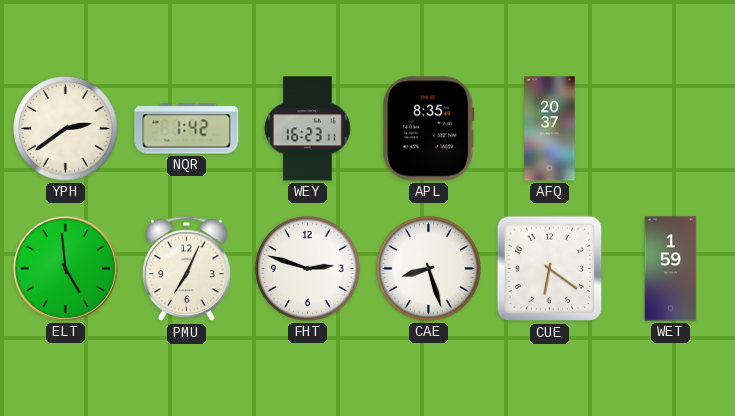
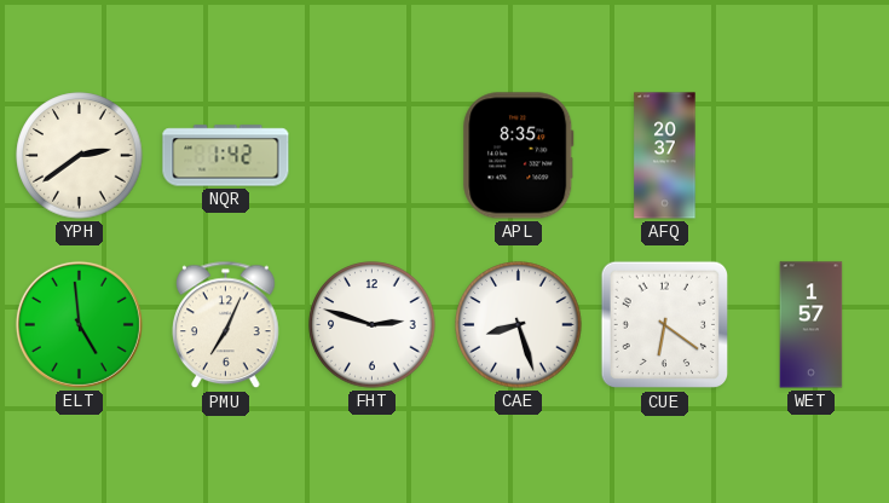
WEY: 16:23 -> none
WET: 1:59 -> 1:57
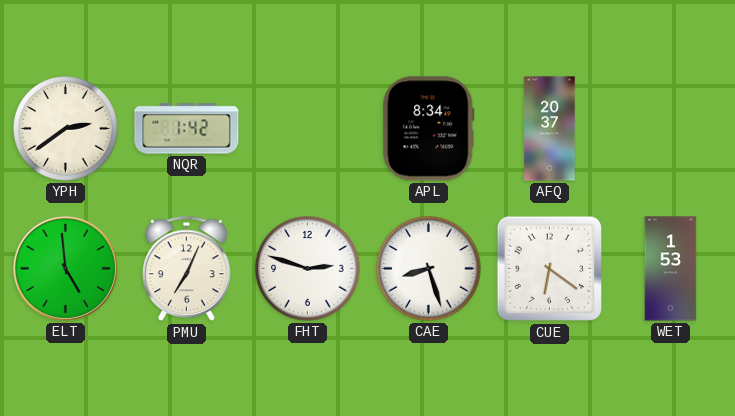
APL: 8:35 -> 8:34
WET: 1:57 -> 1:53
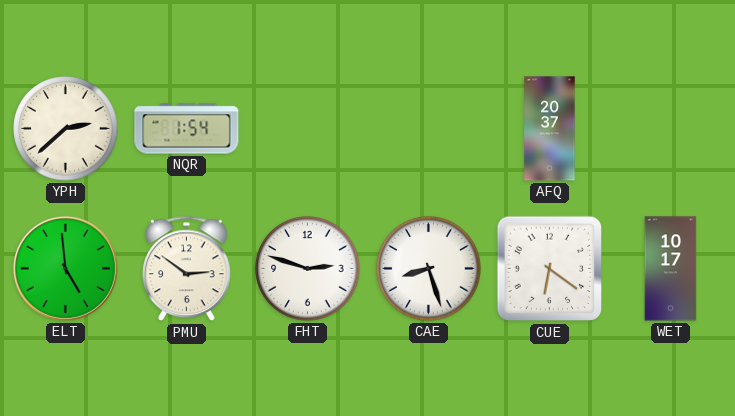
YPH: 2:39 -> 2:38
NQR: 1:42 -> 1:54
APL: 8:34 -> none
PMU: 7:04 -> 2:51
WET: 1:53 -> 10:17
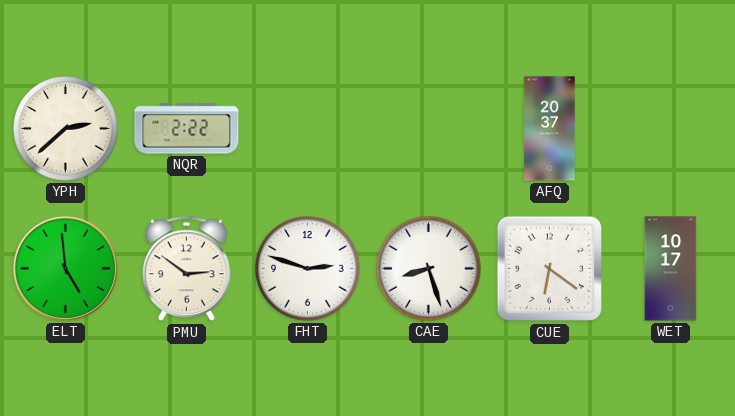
NQR: 1:54 -> 2:22
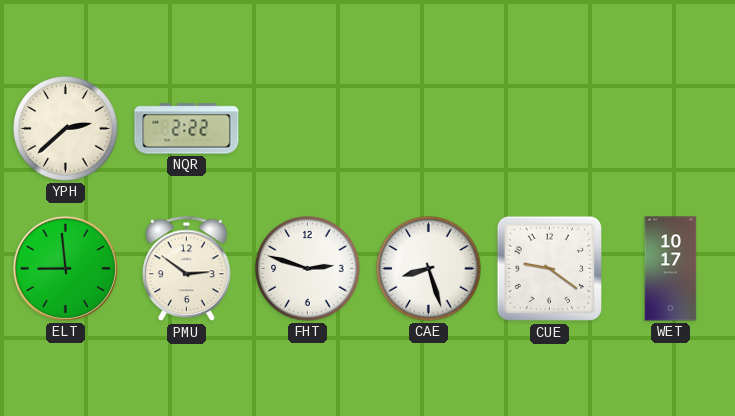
AFQ: 20:37 -> none
ELT: 4:59 -> 8:59
CUE: 6:21 -> 9:21
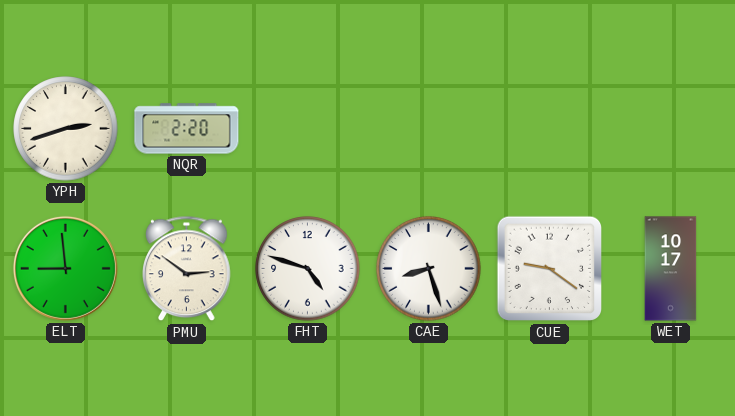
YPH: 2:38 -> 2:42
NQR: 2:22 -> 2:20
FHT: 2:48 -> 4:48
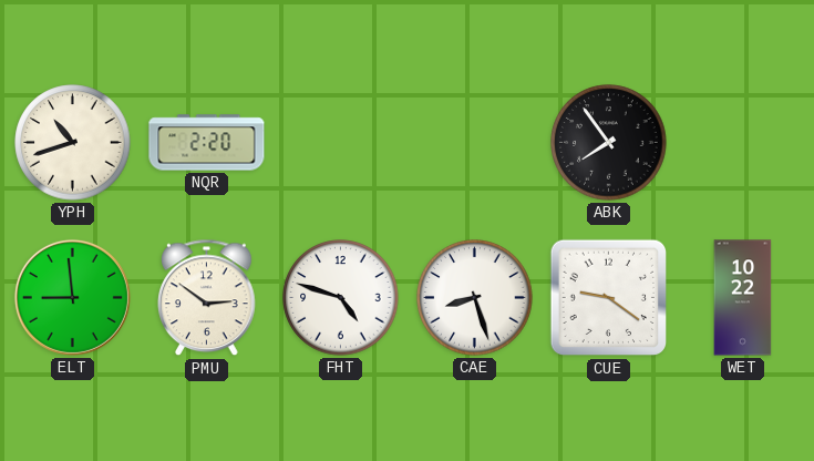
YPH: 2:42 -> 10:42
ABK: none -> 7:54
WET: 10:17 -> 10:22
